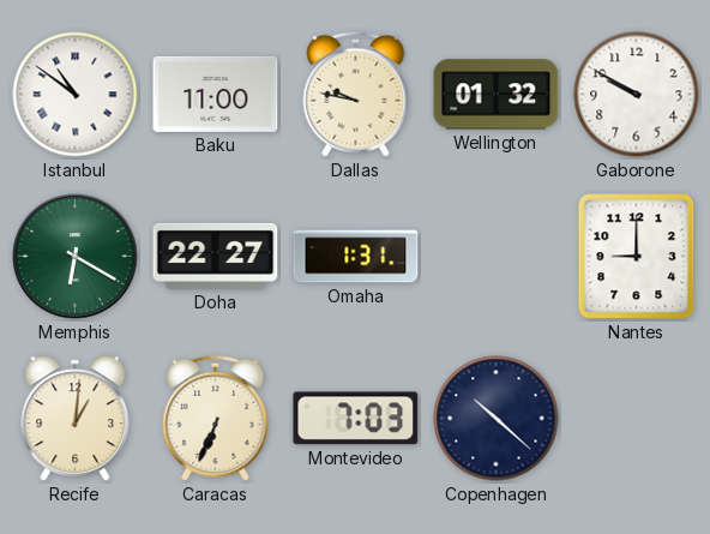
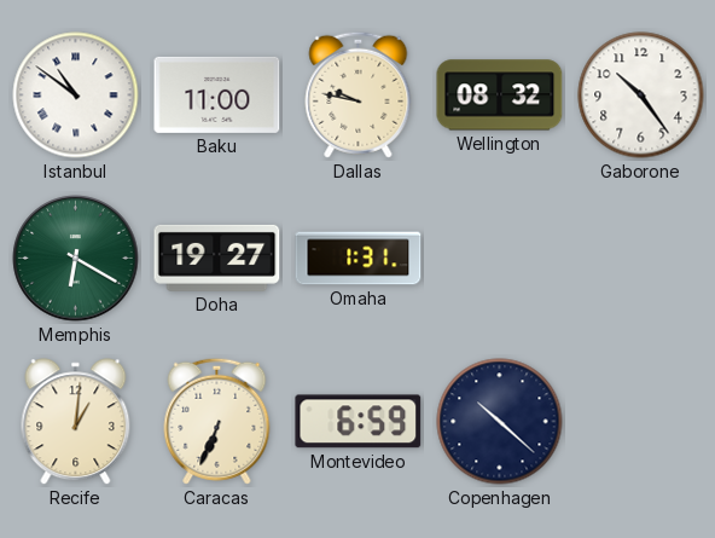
Wellington: 01:32 -> 08:32
Gaborone: 9:50 -> 10:24
Doha: 22:27 -> 19:27
Nantes: 9:00 -> none
Montevideo: 7:03 -> 6:59
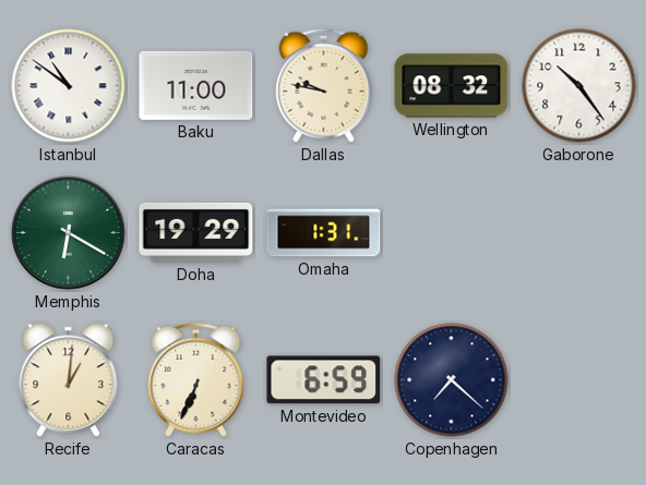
Doha: 19:27 -> 19:29
Copenhagen: 10:22 -> 7:22
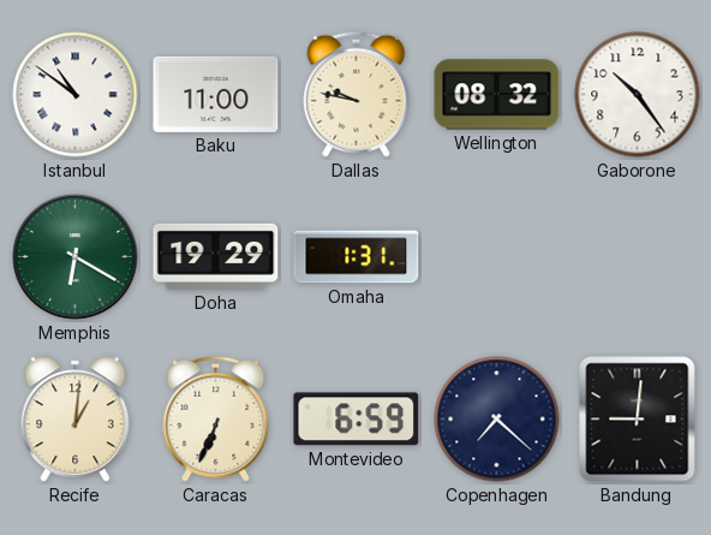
Bandung: none -> 9:01
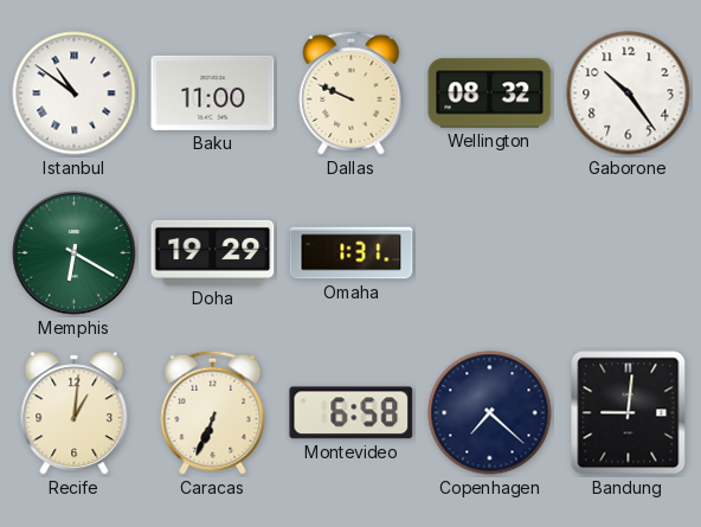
Dallas: 9:47 -> 9:49
Montevideo: 6:59 -> 6:58
